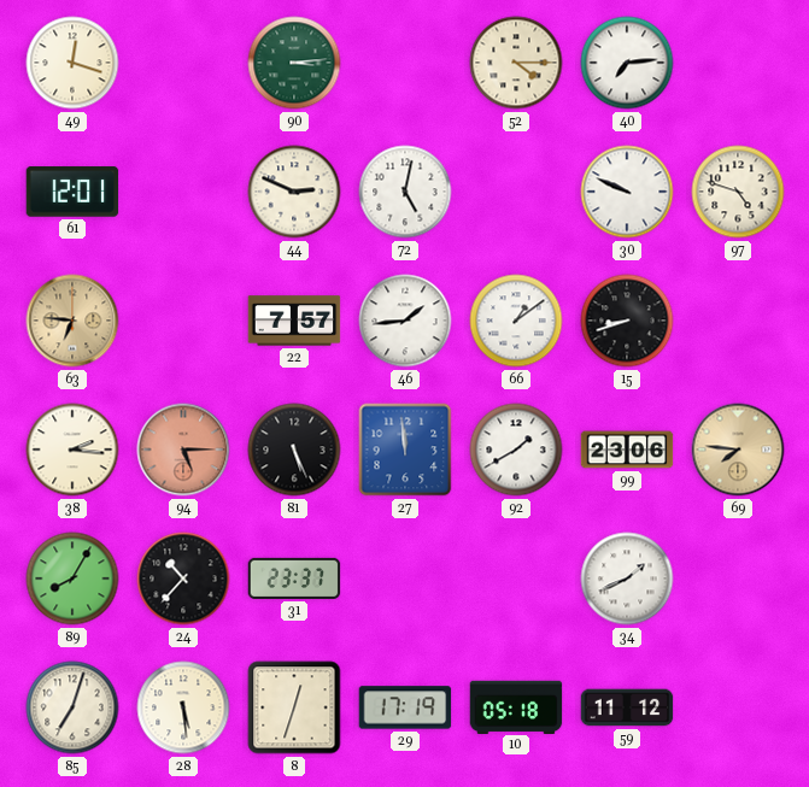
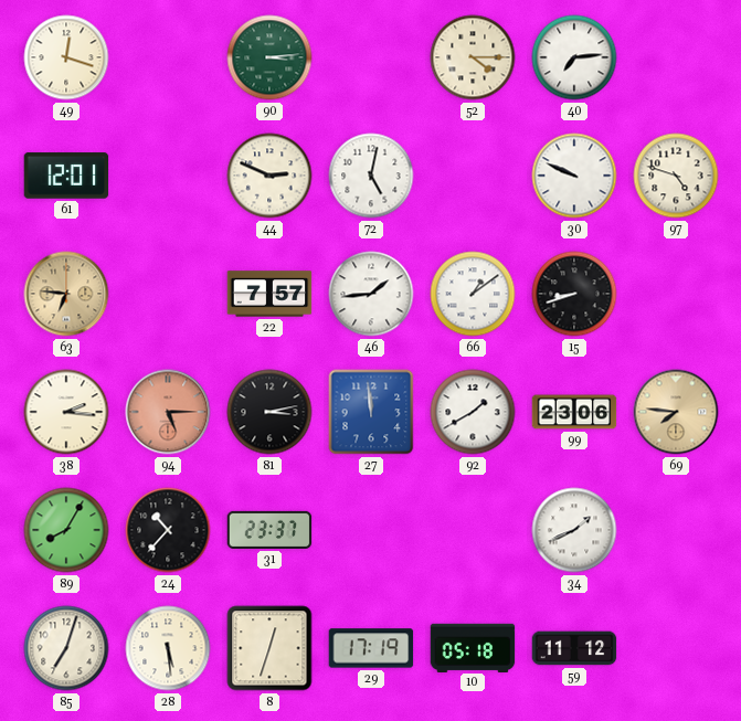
81: 5:26 -> 3:13
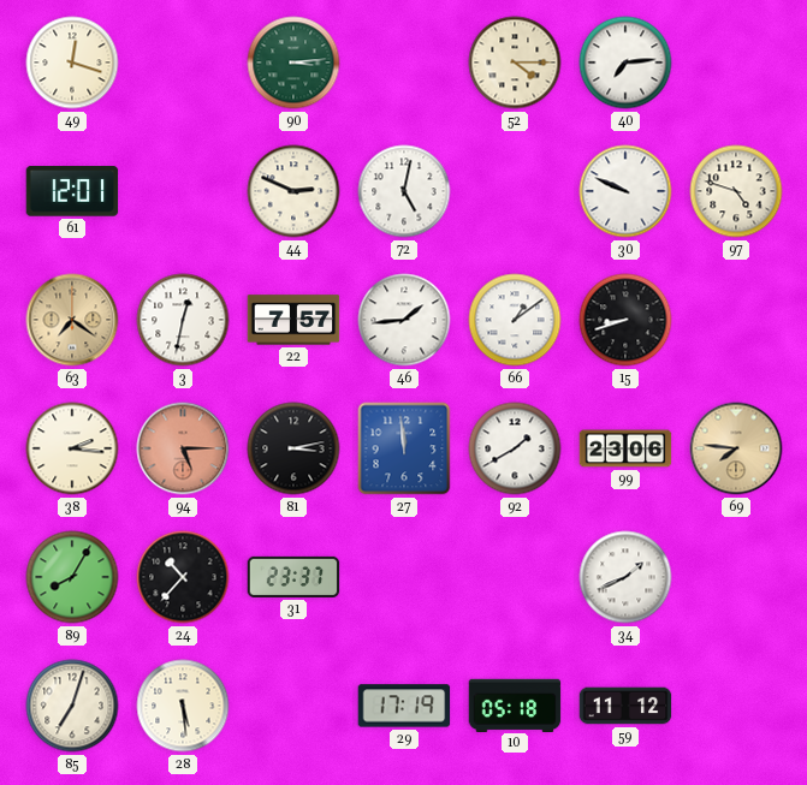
63: 6:46 -> 7:21
3: none -> 12:32
8: 12:33 -> none
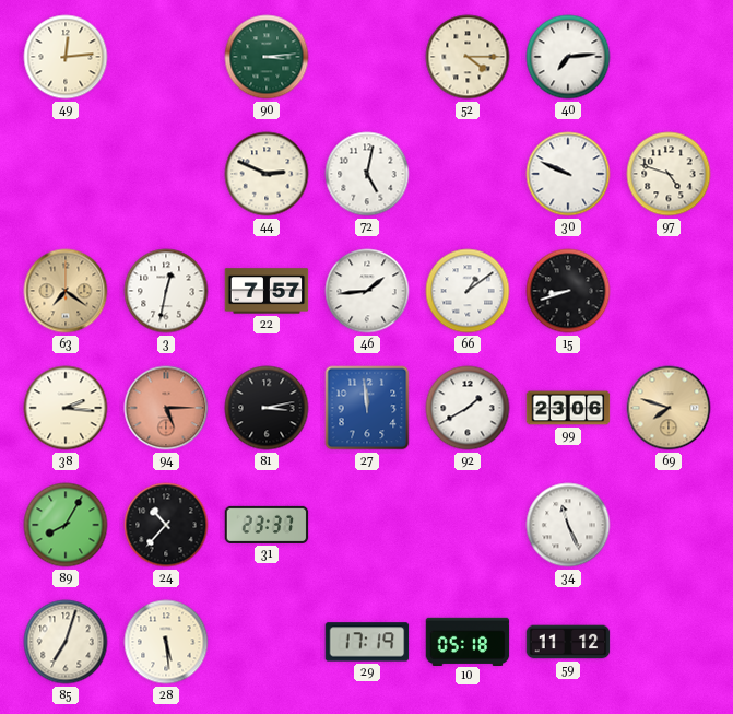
49: 12:18 -> 12:14
61: 12:01 -> none
69: 7:46 -> 7:48
34: 1:41 -> 11:26
